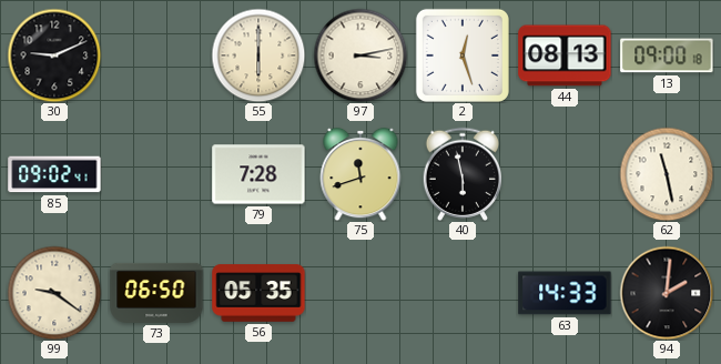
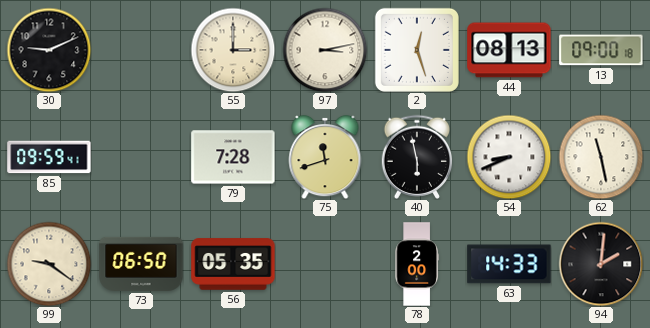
55: 6:00 -> 3:00
85: 09:02 -> 09:59
54: none -> 8:41
78: none -> 2:00
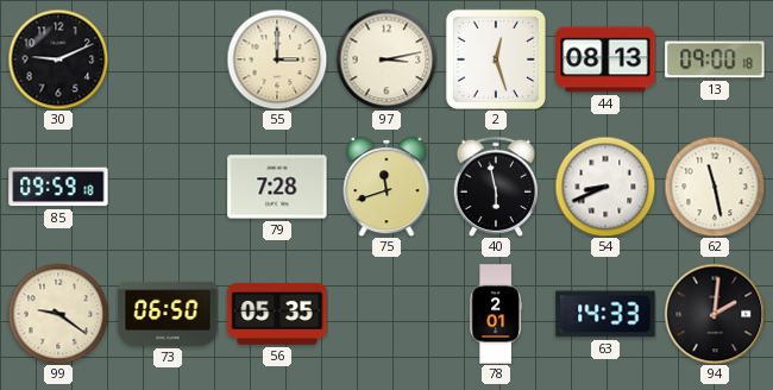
85: 09:59:41 -> 09:59:18
78: 2:00 -> 2:01
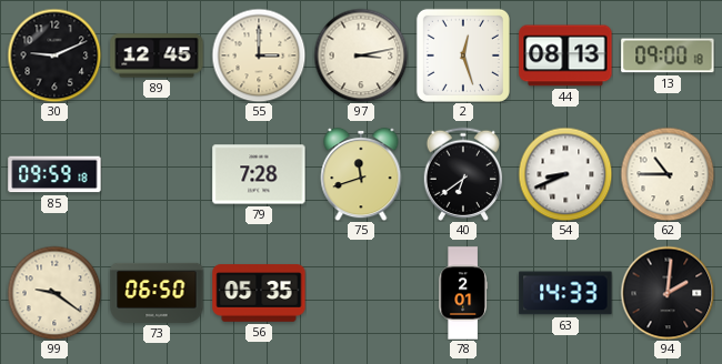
89: none -> 12:45
40: 5:58 -> 6:39
62: 11:28 -> 10:45
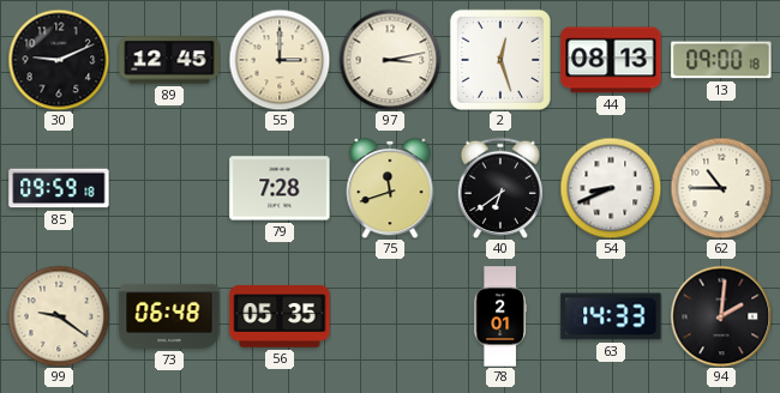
73: 06:50 -> 06:48
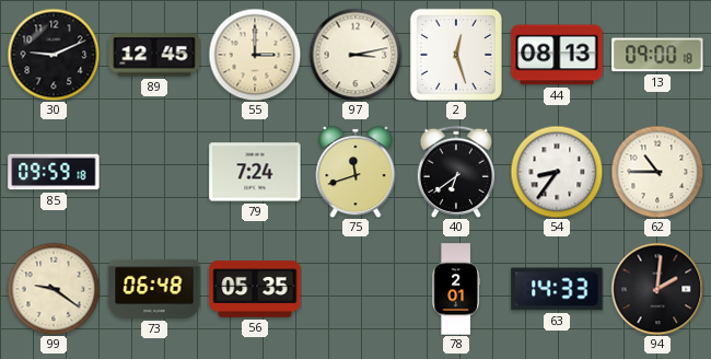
79: 7:28 -> 7:24
54: 8:41 -> 8:36
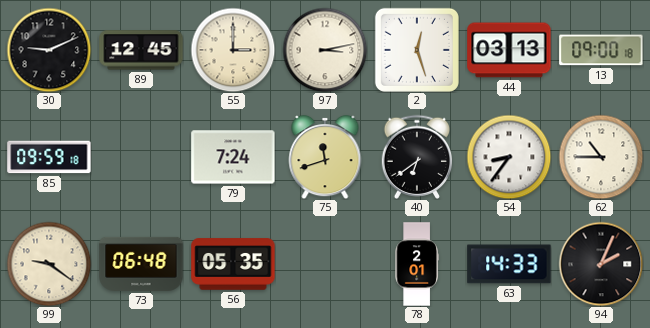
44: 08:13 -> 03:13
94: 2:01 -> 2:04
